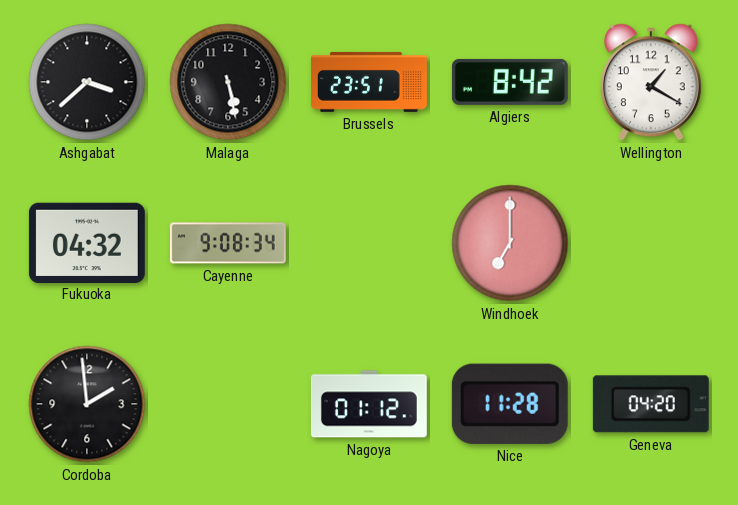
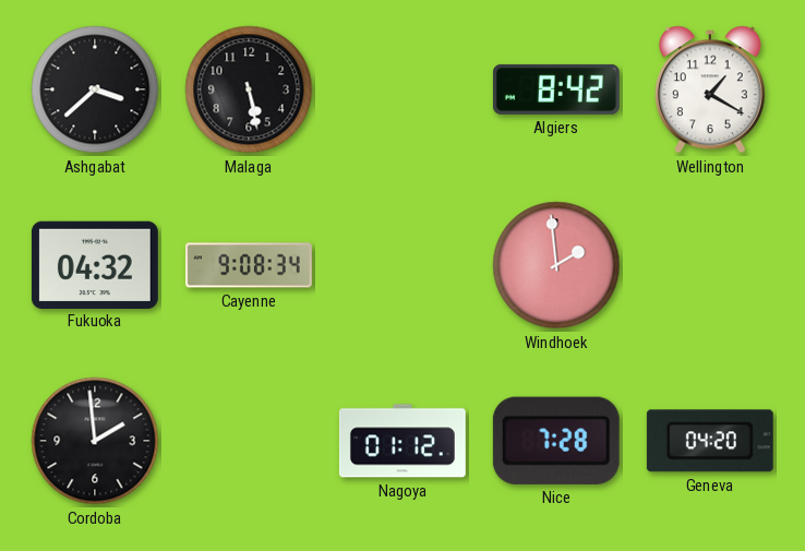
Brussels: 23:51 -> none
Windhoek: 7:00 -> 1:59
Nice: 11:28 -> 7:28
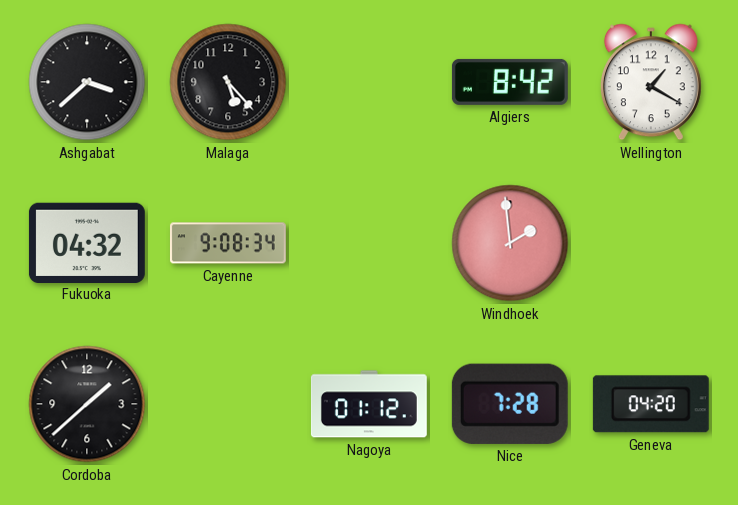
Malaga: 5:28 -> 5:23
Cordoba: 1:59 -> 1:38
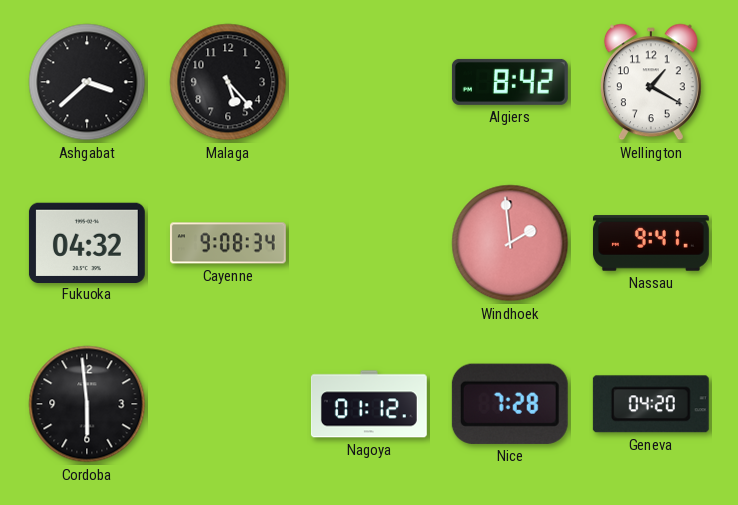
Nassau: none -> 9:41
Cordoba: 1:38 -> 5:59
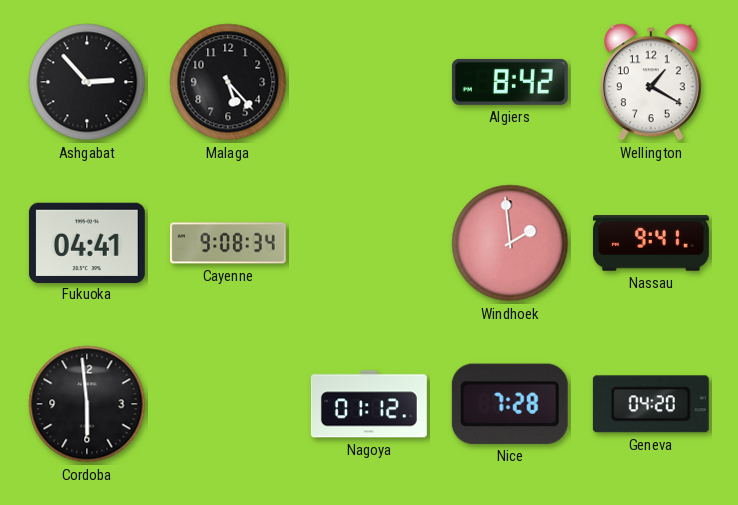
Ashgabat: 3:38 -> 2:53
Fukuoka: 04:32 -> 04:41
